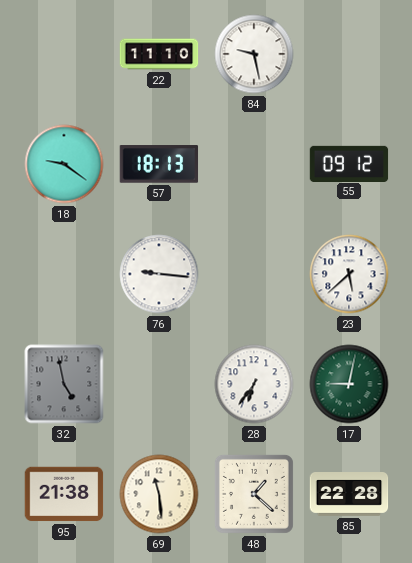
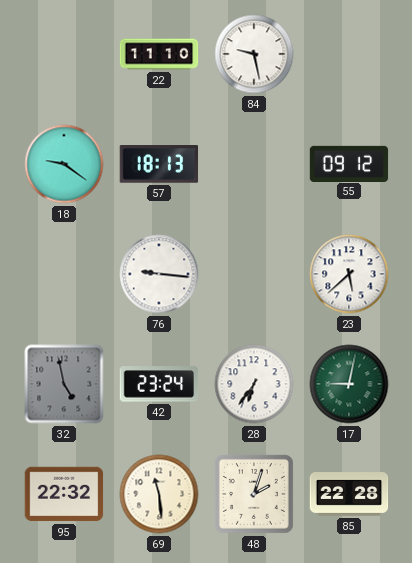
42: none -> 23:24
95: 21:38 -> 22:32
48: 1:22 -> 2:03
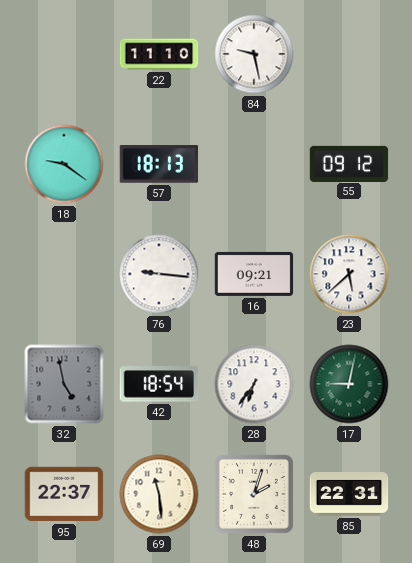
16: none -> 09:21
42: 23:24 -> 18:54
95: 22:32 -> 22:37
85: 22:28 -> 22:31
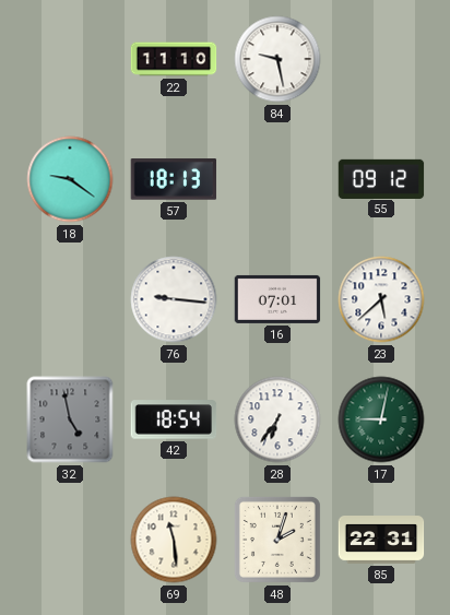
16: 09:21 -> 07:01
95: 22:37 -> none
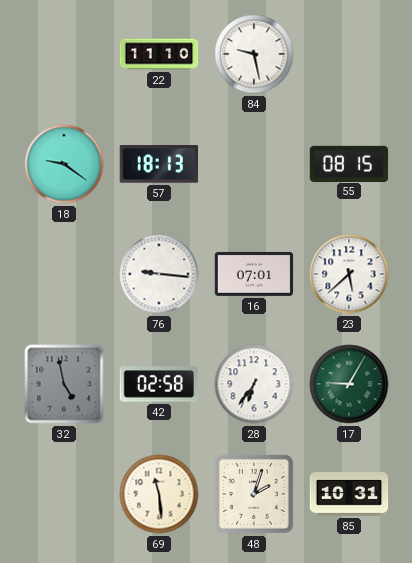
55: 09:12 -> 08:15
42: 18:54 -> 02:58
17: 9:02 -> 9:05
85: 22:31 -> 10:31
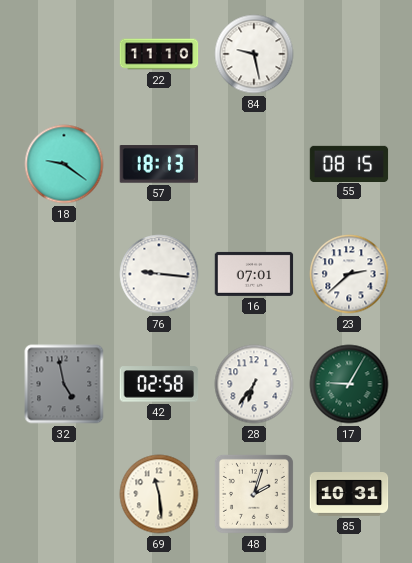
23: 5:38 -> 2:38
